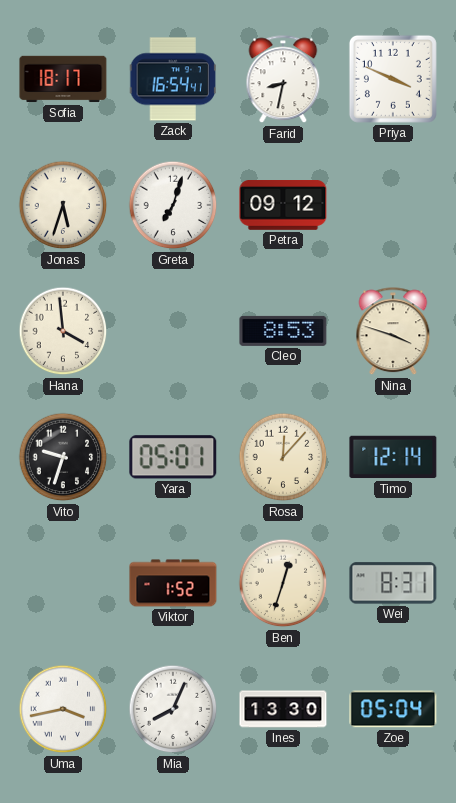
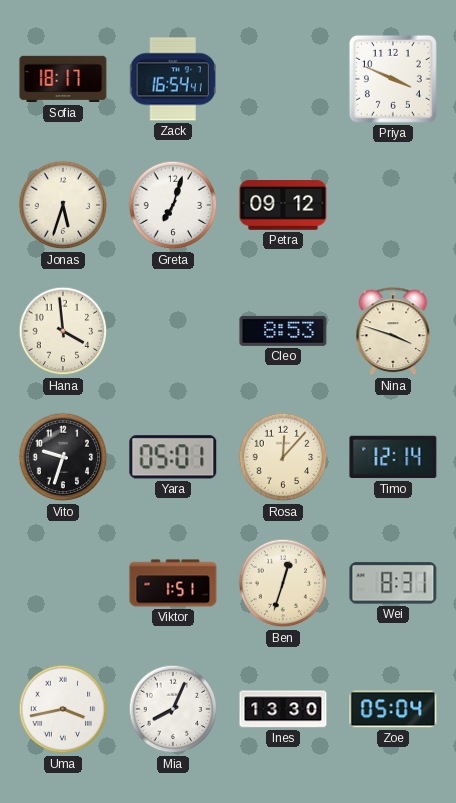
Farid: 8:32 -> none
Viktor: 1:52 -> 1:51
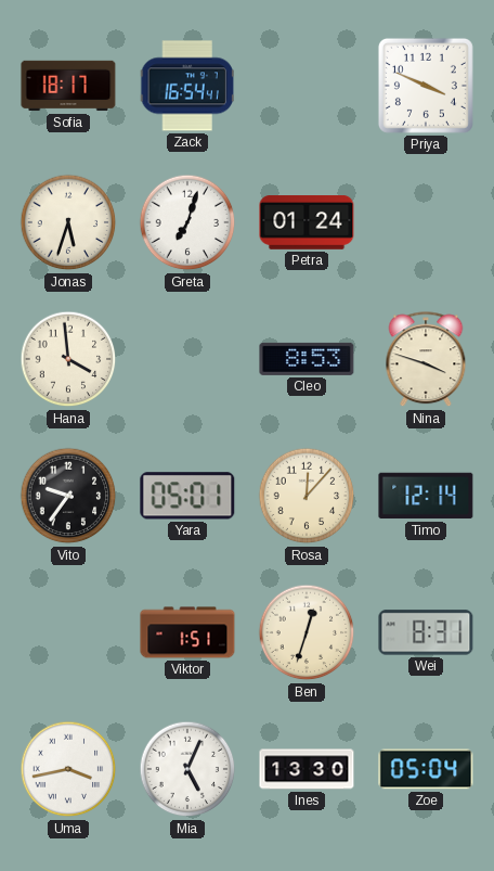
Petra: 09:12 -> 01:24
Vito: 9:33 -> 9:36
Mia: 8:04 -> 5:04
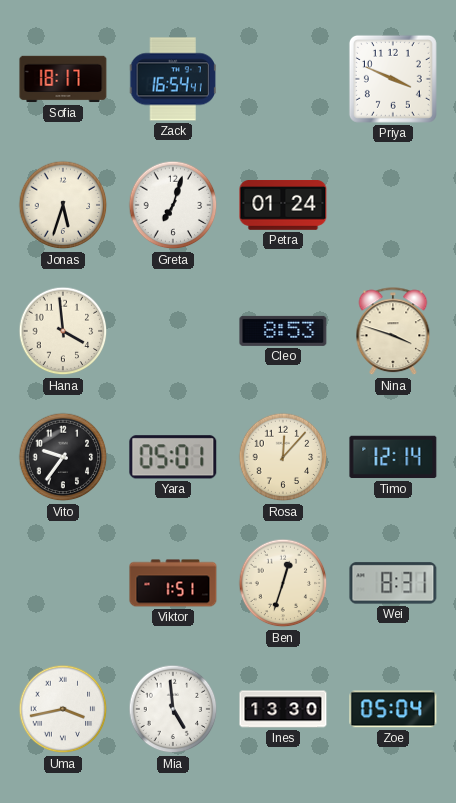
Mia: 5:04 -> 4:59
